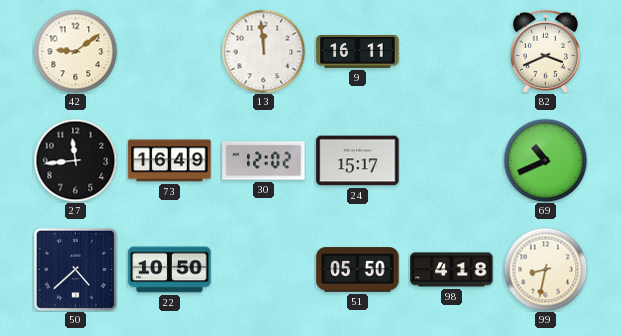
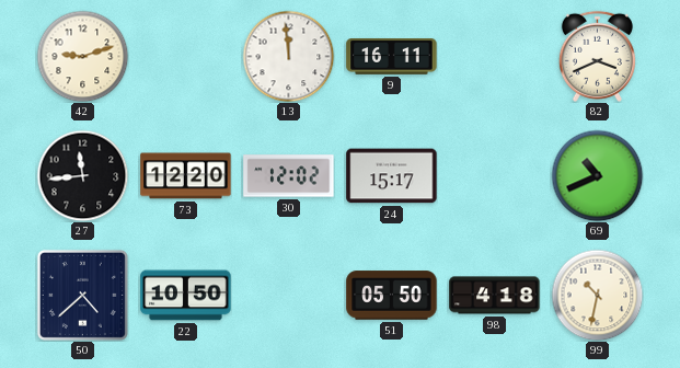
42: 9:09 -> 9:12
73: 16:49 -> 12:20
99: 8:32 -> 10:32
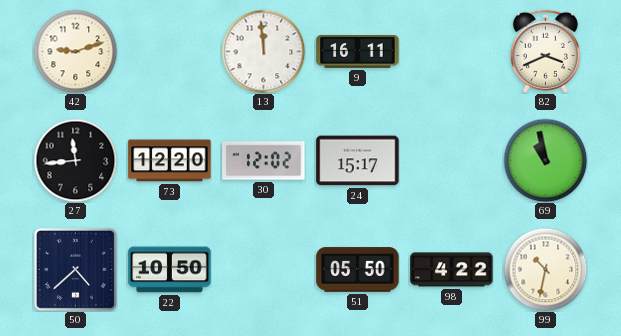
69: 10:41 -> 10:58
98: 4:18 -> 4:22
